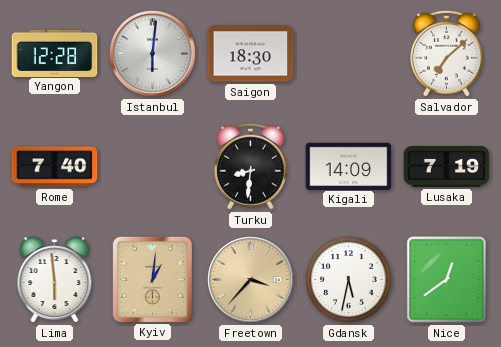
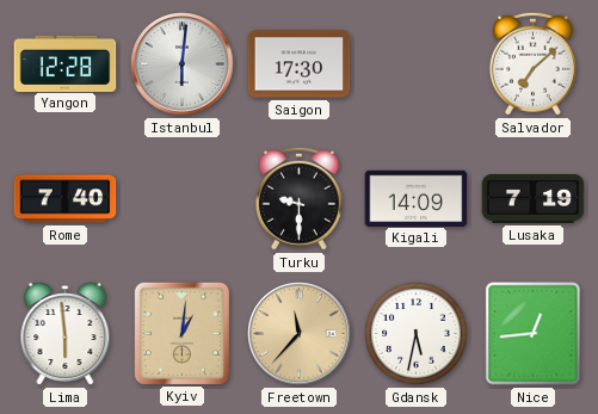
Saigon: 18:30 -> 17:30
Turku: 8:31 -> 9:30
Freetown: 3:37 -> 11:37
Nice: 12:39 -> 12:44
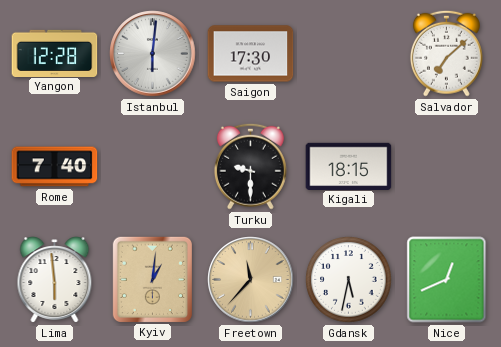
Kigali: 14:09 -> 18:15
Lusaka: 7:19 -> none
Nice: 12:44 -> 12:41
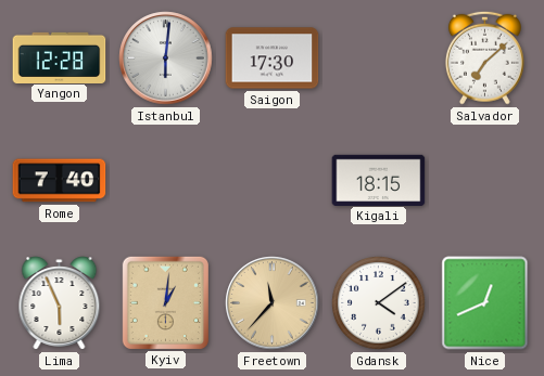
Turku: 9:30 -> none
Lima: 5:59 -> 5:56
Gdansk: 5:32 -> 4:09
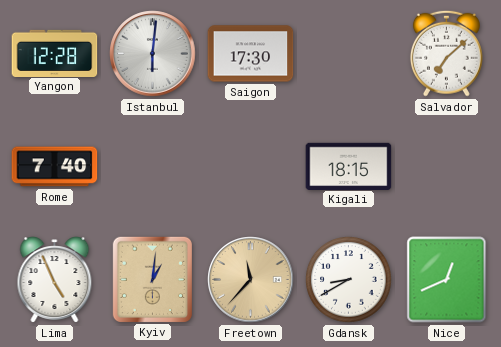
Lima: 5:56 -> 4:56
Gdansk: 4:09 -> 8:40
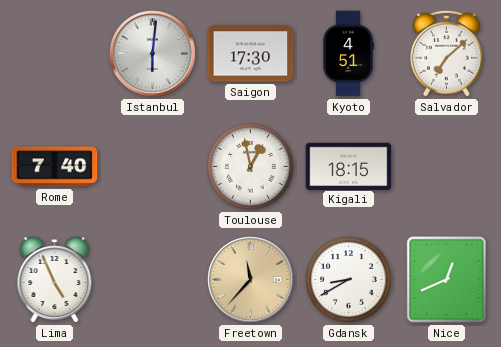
Yangon: 12:28 -> none
Kyoto: none -> 4:51
Toulouse: none -> 12:58
Kyiv: 1:01 -> none
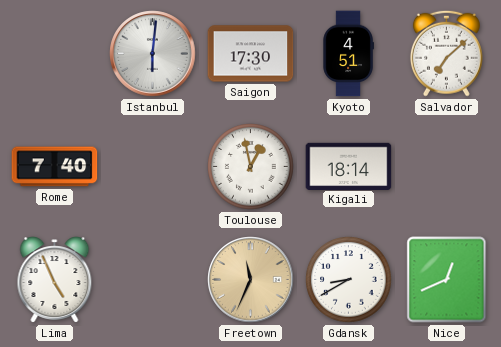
Kigali: 18:15 -> 18:14
Freetown: 11:37 -> 11:34
